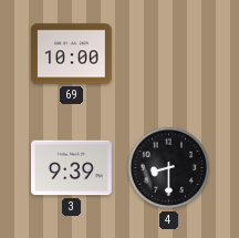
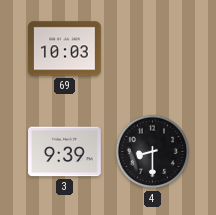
69: 10:00 -> 10:03
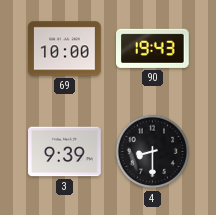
69: 10:03 -> 10:00
90: none -> 19:43
